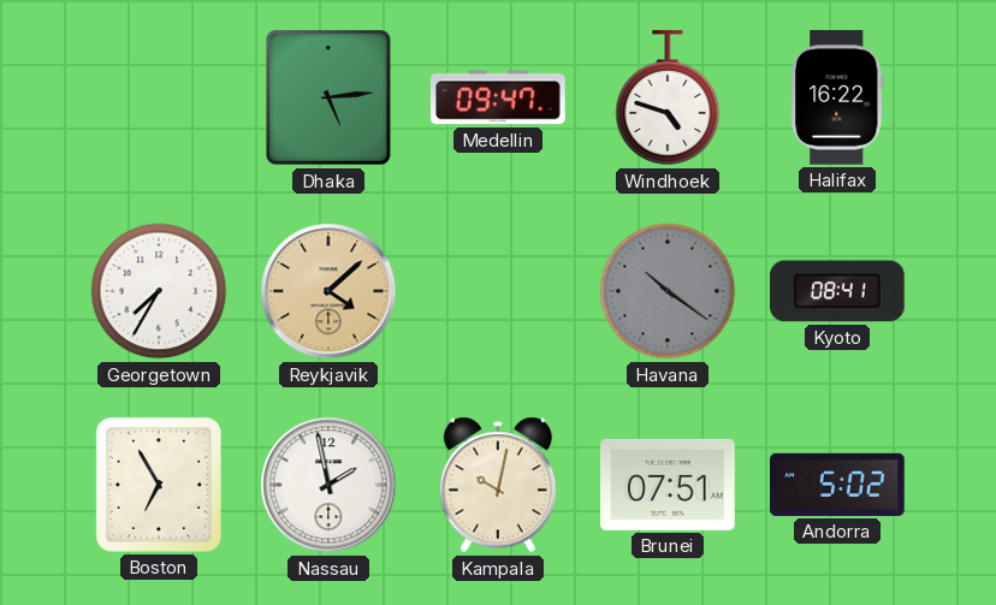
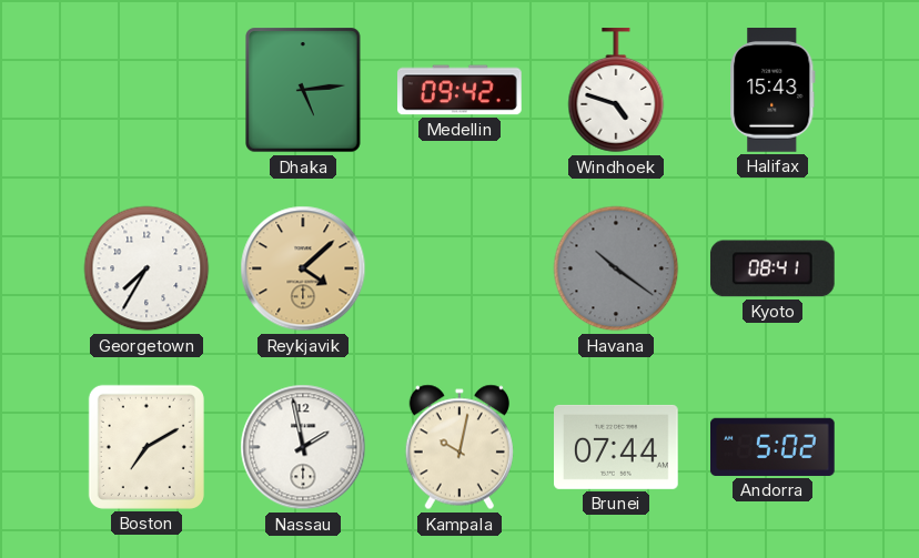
Medellin: 09:47 -> 09:42
Halifax: 16:22 -> 15:43
Boston: 6:55 -> 7:10
Brunei: 07:51 -> 07:44
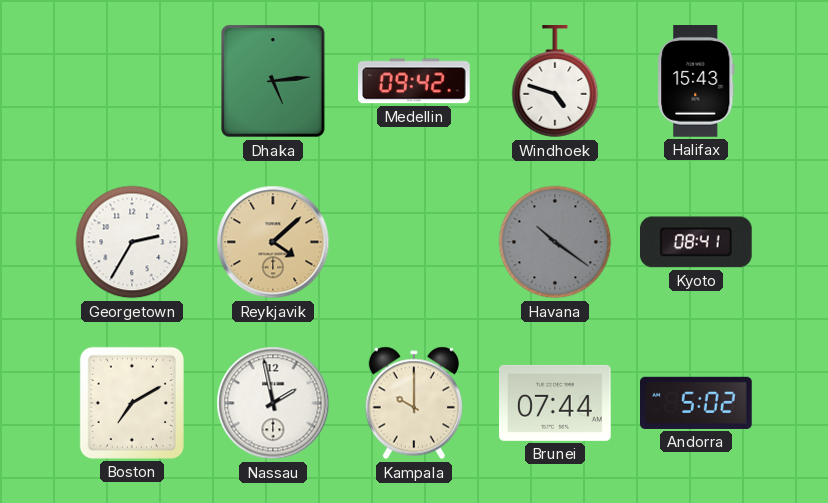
Georgetown: 7:35 -> 2:35
Kampala: 10:02 -> 10:00
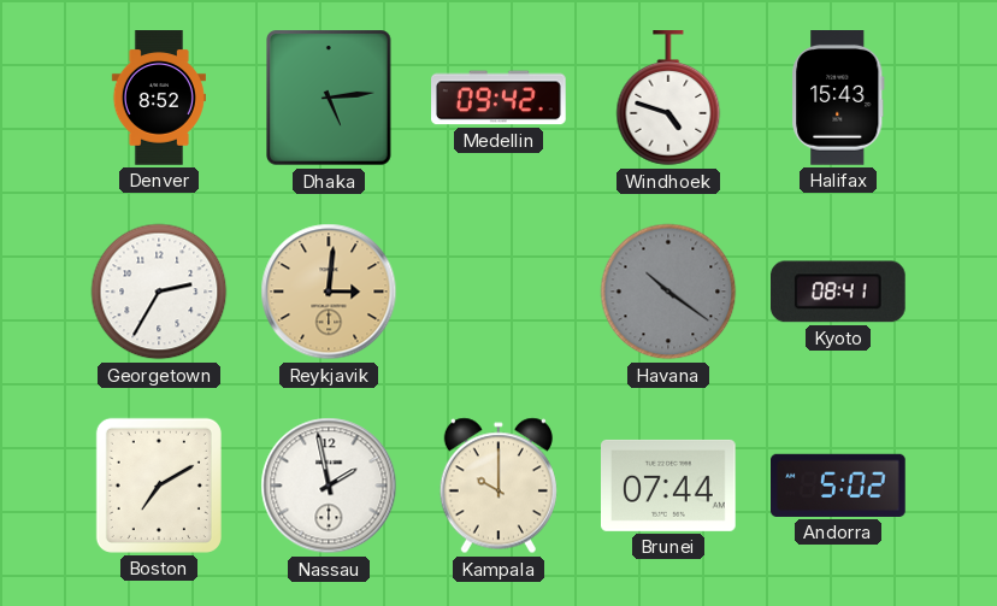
Denver: none -> 8:52
Reykjavik: 4:08 -> 3:01
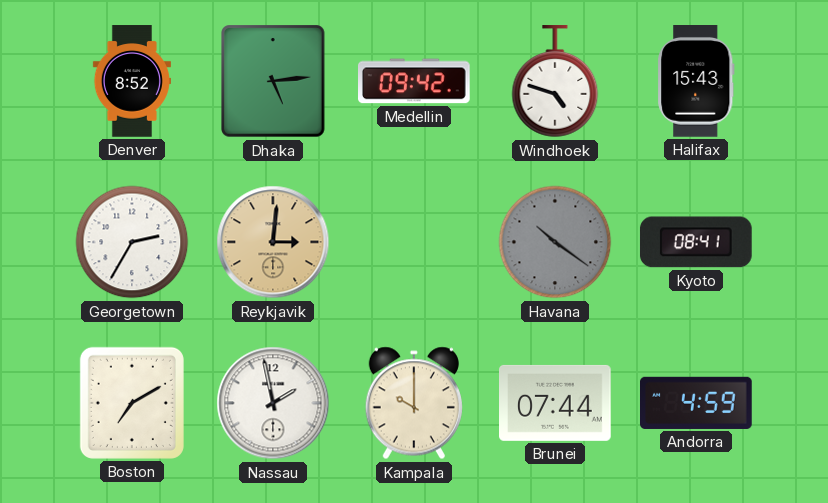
Andorra: 5:02 -> 4:59
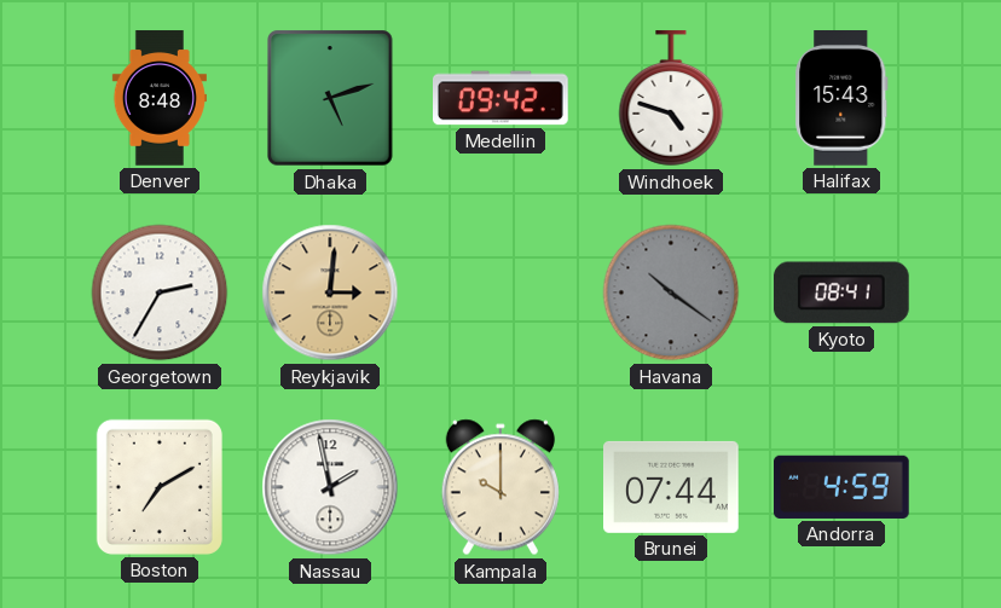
Denver: 8:52 -> 8:48
Dhaka: 5:14 -> 5:12
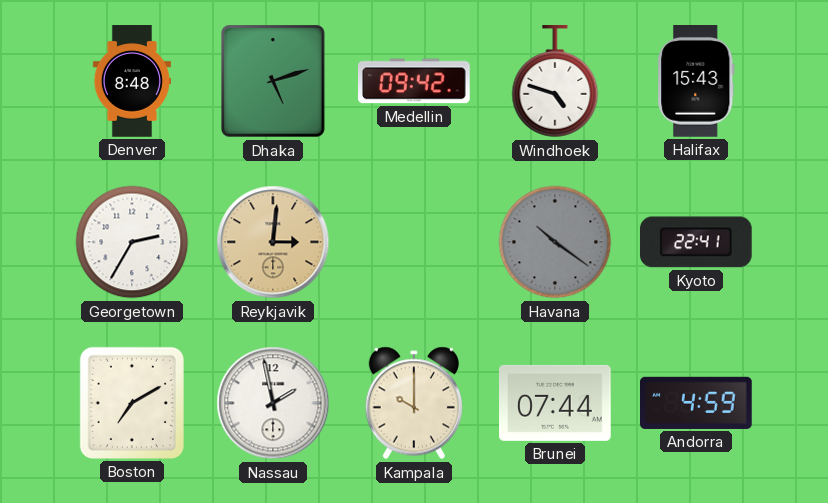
Kyoto: 08:41 -> 22:41
